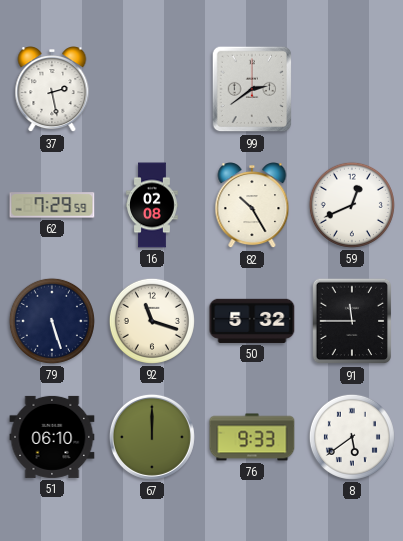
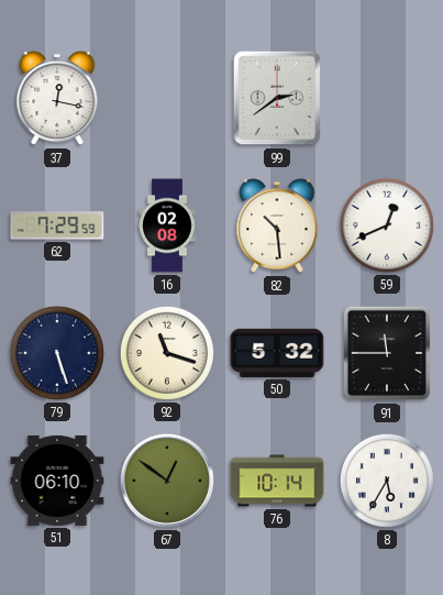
37: 2:28 -> 12:17
82: 10:25 -> 10:29
67: 12:00 -> 12:51
76: 9:33 -> 10:14
8: 5:39 -> 5:35
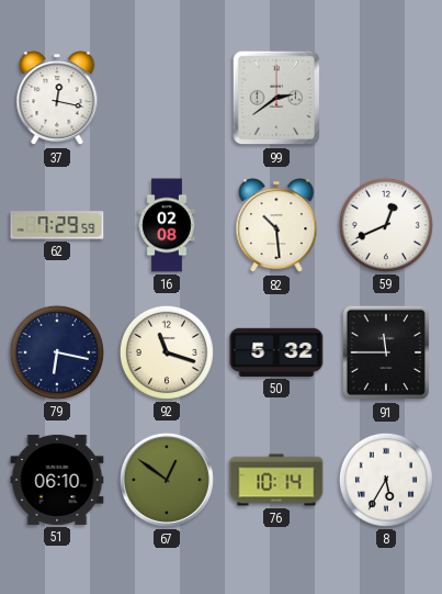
79: 5:27 -> 6:17
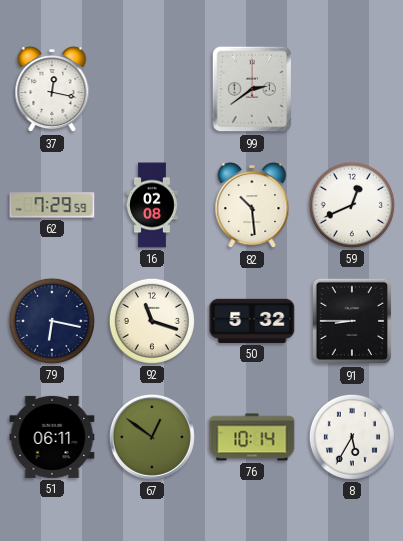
91: 11:45 -> 8:45
51: 06:10 -> 06:11
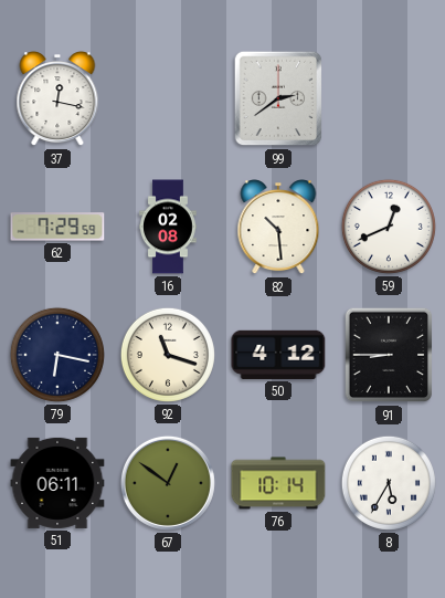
50: 5:32 -> 4:12
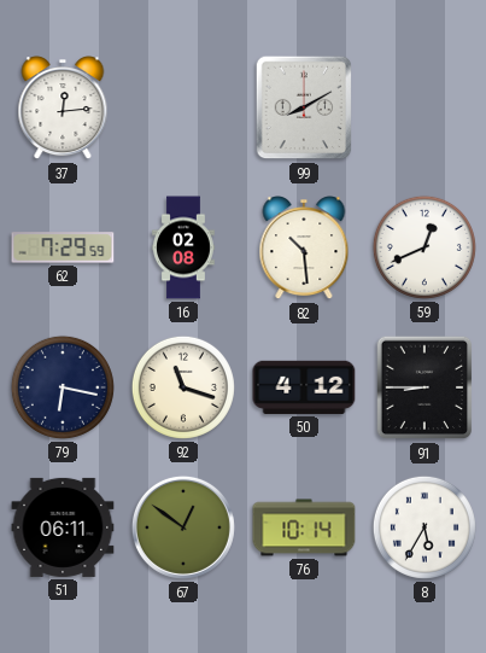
37: 12:17 -> 12:14
99: 2:39 -> 8:10
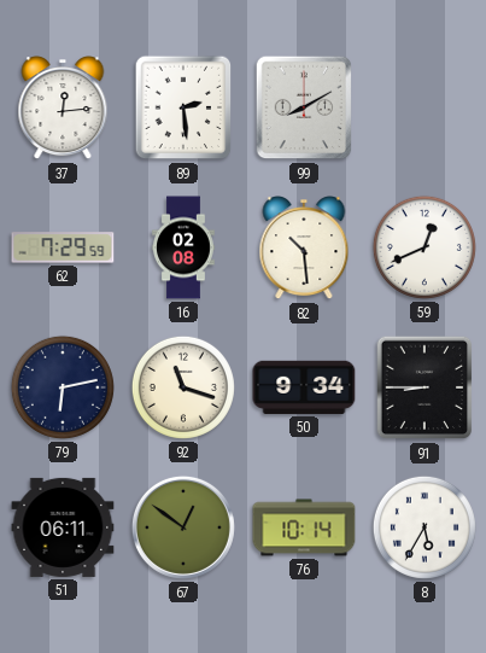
89: none -> 2:29
79: 6:17 -> 6:13
50: 4:12 -> 9:34
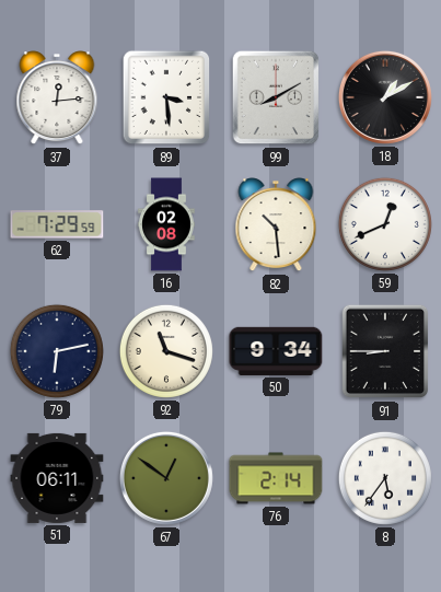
89: 2:29 -> 3:29
18: none -> 1:10
76: 10:14 -> 2:14
8: 5:35 -> 5:36
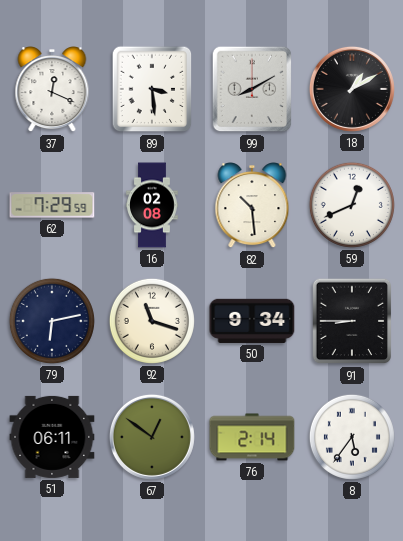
37: 12:14 -> 12:19
